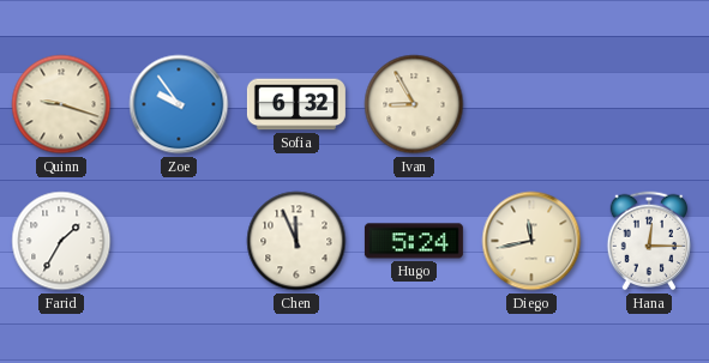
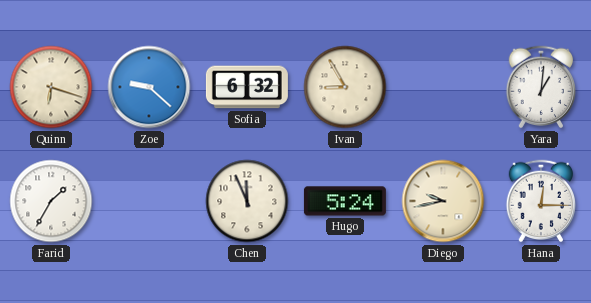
Quinn: 9:18 -> 6:18
Zoe: 9:54 -> 9:22
Yara: none -> 1:01
Diego: 11:43 -> 9:43
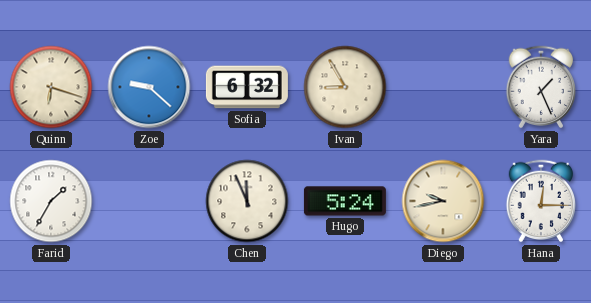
Yara: 1:01 -> 1:26
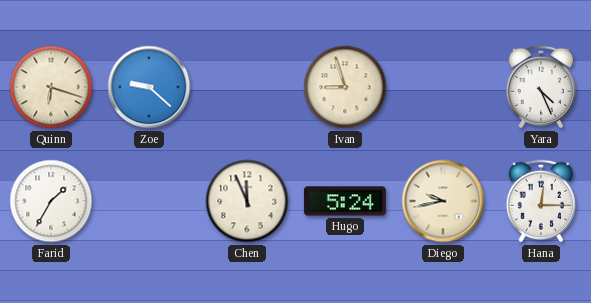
Sofia: 6:32 -> none
Ivan: 8:55 -> 8:57
Yara: 1:26 -> 4:26
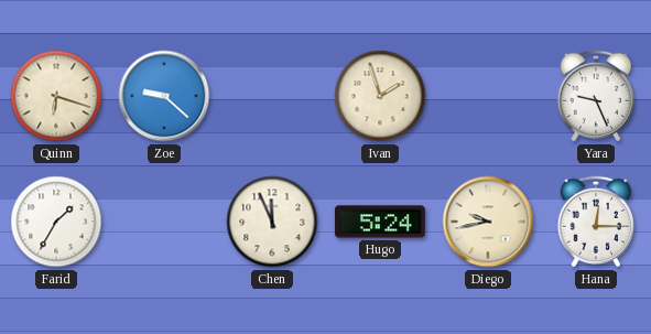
Ivan: 8:57 -> 1:57
Yara: 4:26 -> 9:26
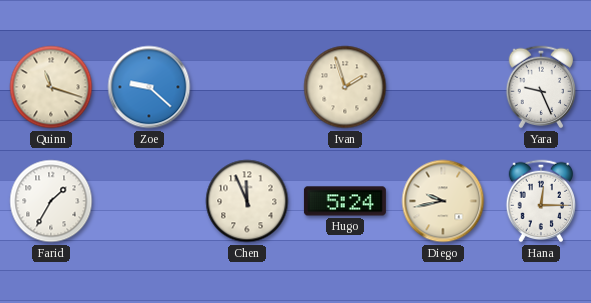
Quinn: 6:18 -> 11:18
